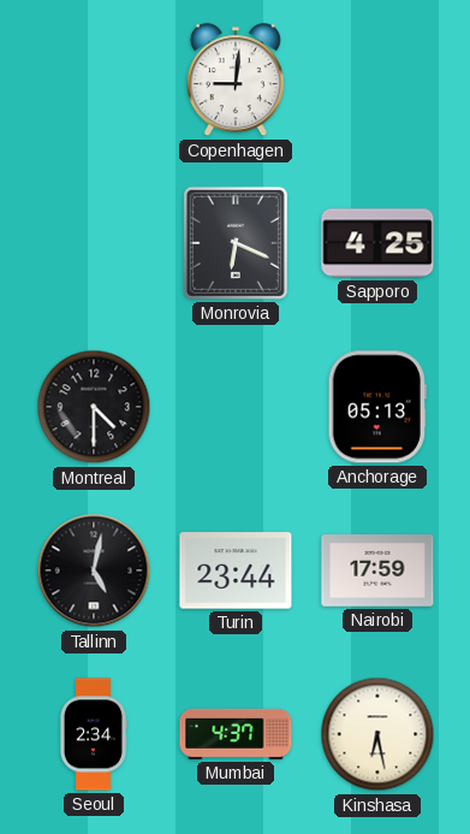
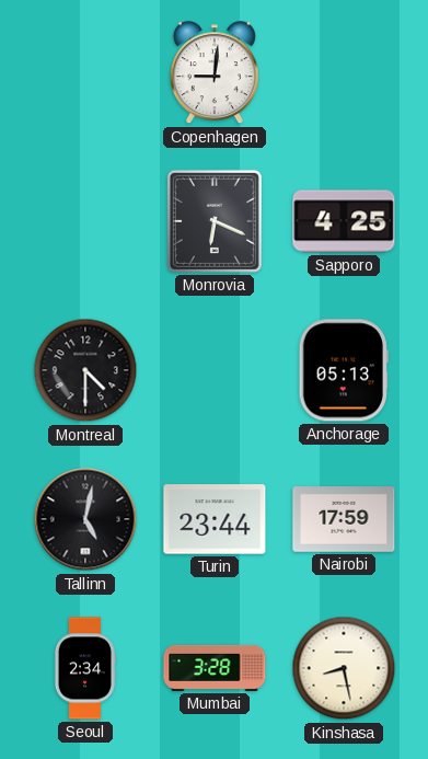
Mumbai: 4:37 -> 3:28
Kinshasa: 6:28 -> 8:28
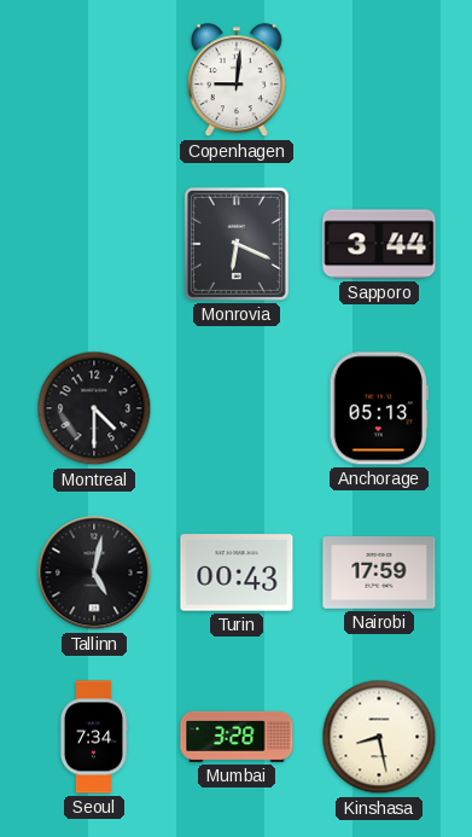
Sapporo: 4:25 -> 3:44
Turin: 23:44 -> 00:43
Seoul: 2:34 -> 7:34
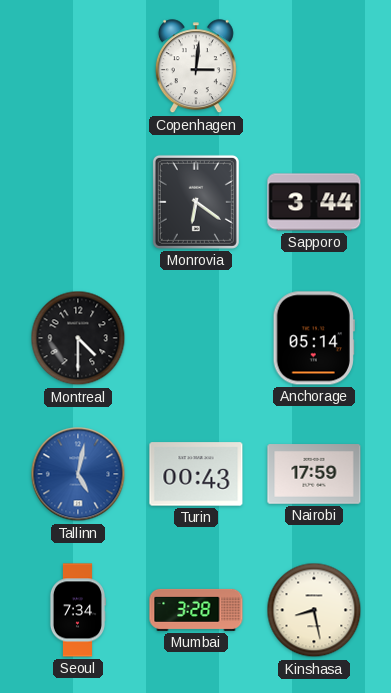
Copenhagen: 9:01 -> 3:01
Monrovia: 6:19 -> 6:21
Anchorage: 05:13 -> 05:14
Tallinn dial: black -> blue
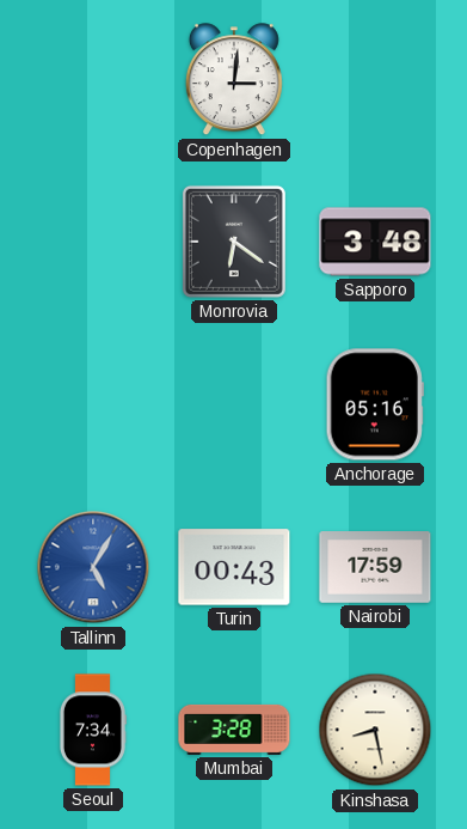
Sapporo: 3:44 -> 3:48
Montreal: 4:30 -> none
Anchorage: 05:14 -> 05:16
Tallinn: 5:02 -> 5:05
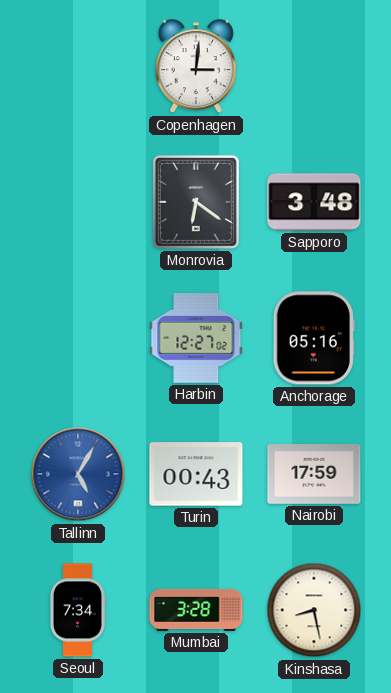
Harbin: none -> 12:27
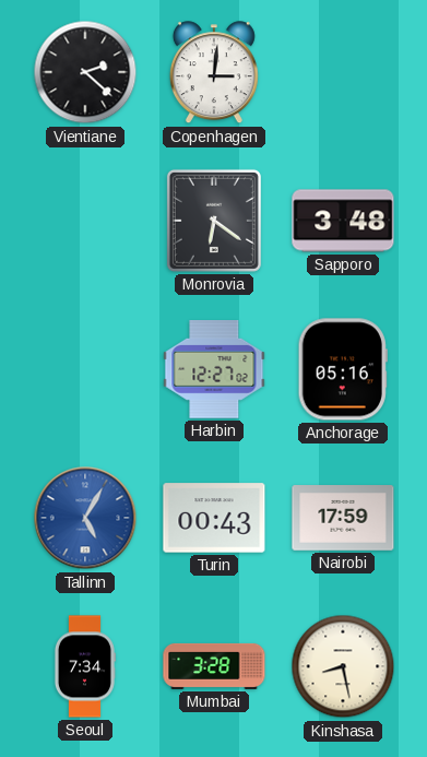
Vientiane: none -> 2:22
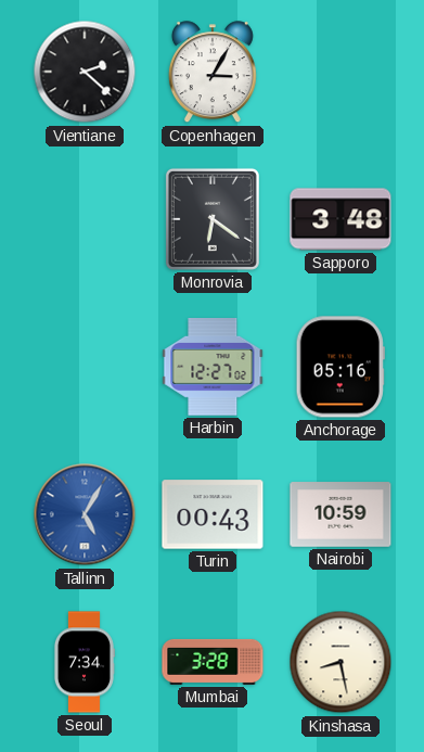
Copenhagen: 3:01 -> 3:05
Nairobi: 17:59 -> 10:59
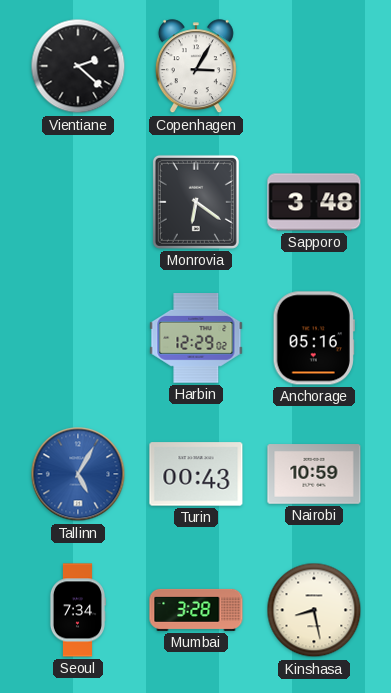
Harbin: 12:27 -> 12:29
